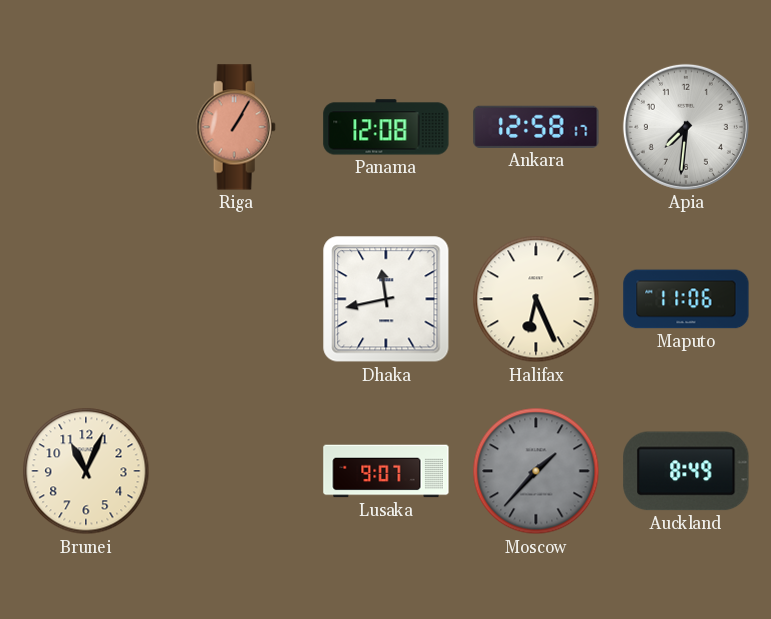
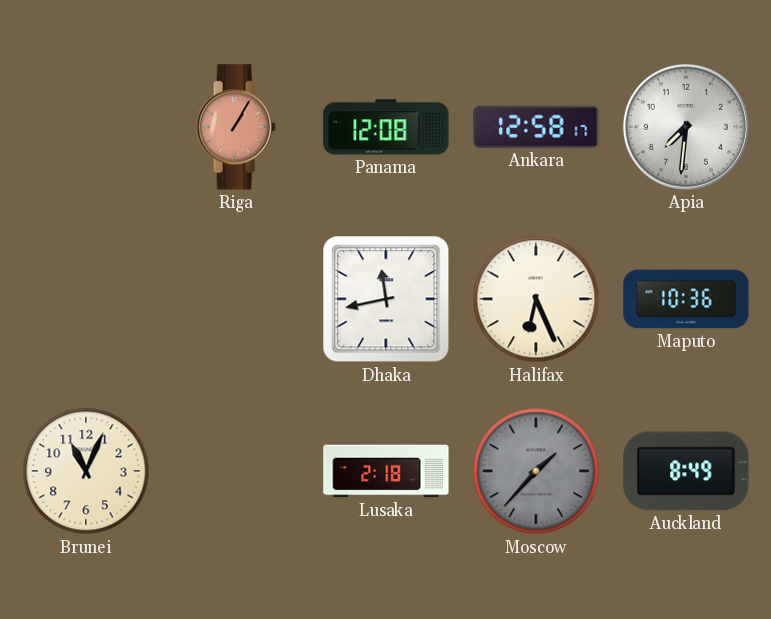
Maputo: 11:06 -> 10:36
Lusaka: 9:07 -> 2:18
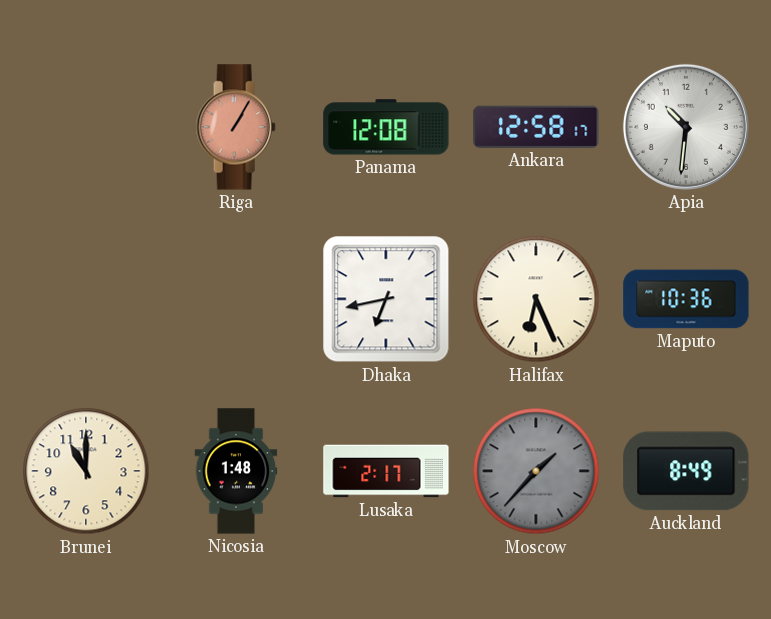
Apia: 7:31 -> 10:31
Dhaka: 11:43 -> 6:43
Brunei: 11:04 -> 11:00
Nicosia: none -> 1:48
Lusaka: 2:18 -> 2:17
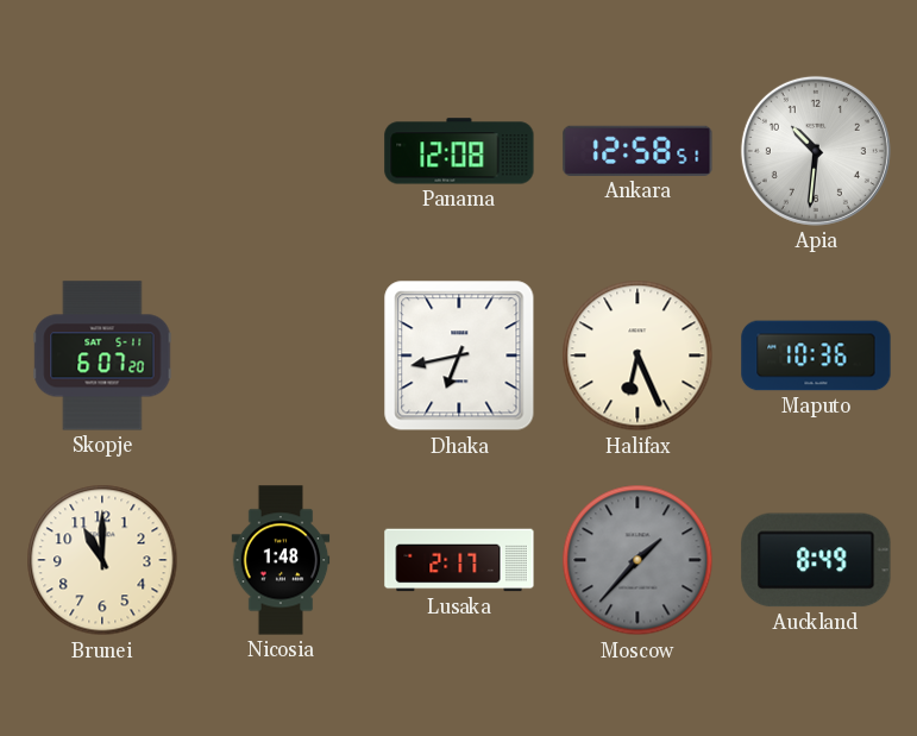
Riga: 1:05 -> none
Ankara: 12:58:17 -> 12:58:51
Skopje: none -> 6:07
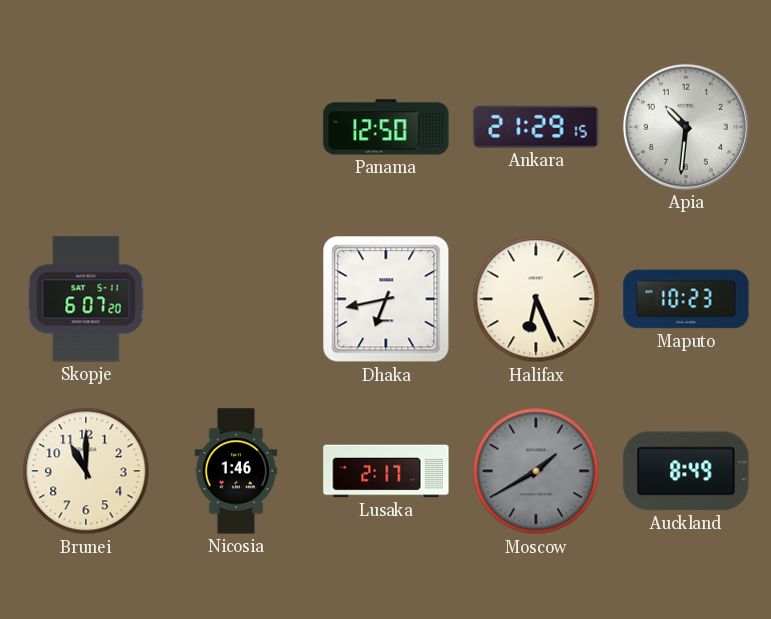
Panama: 12:08 -> 12:50
Ankara: 12:58 -> 21:29
Maputo: 10:36 -> 10:23
Nicosia: 1:48 -> 1:46
Moscow: 1:37 -> 1:40
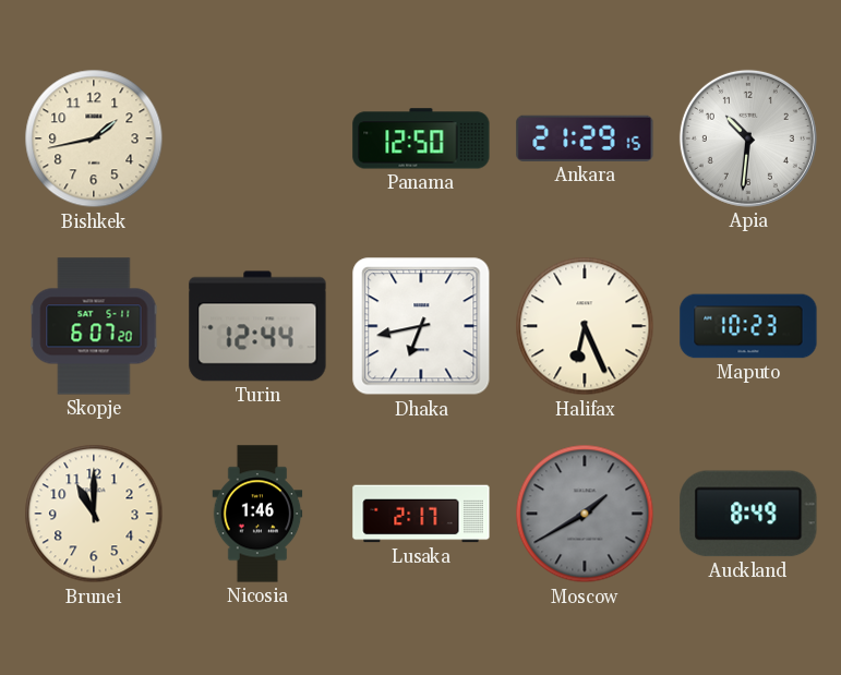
Bishkek: none -> 1:43
Turin: none -> 12:44
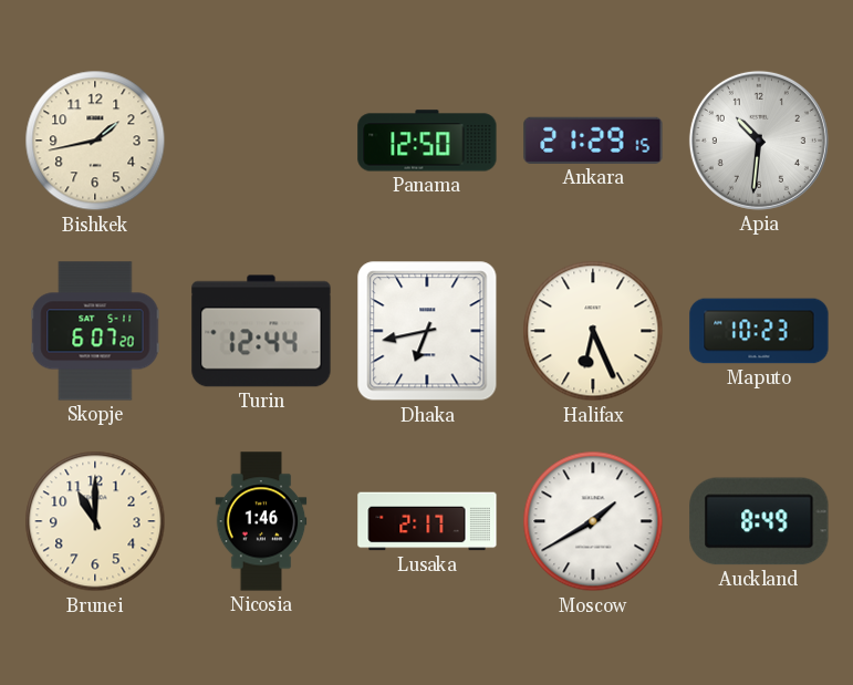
Moscow dial: grey -> white
